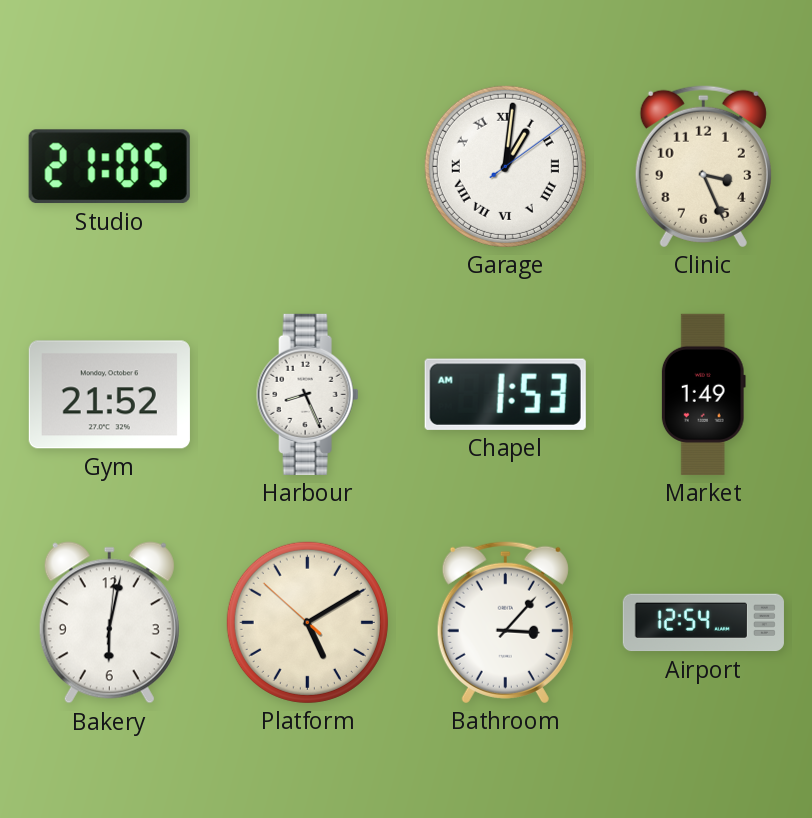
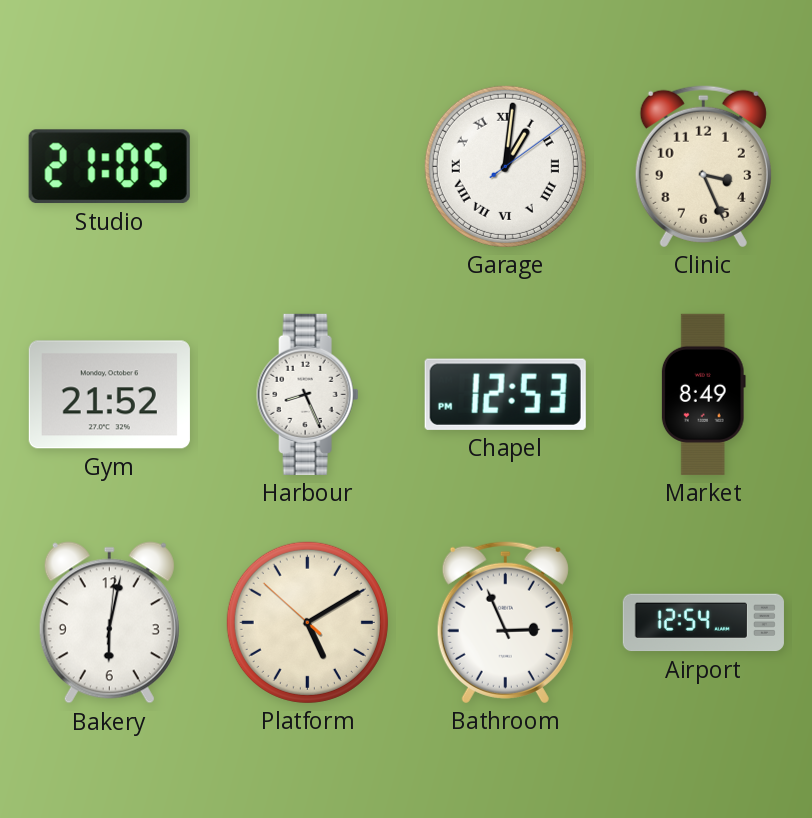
Chapel: 1:53 -> 12:53
Market: 1:49 -> 8:49
Bathroom: 3:07 -> 2:56
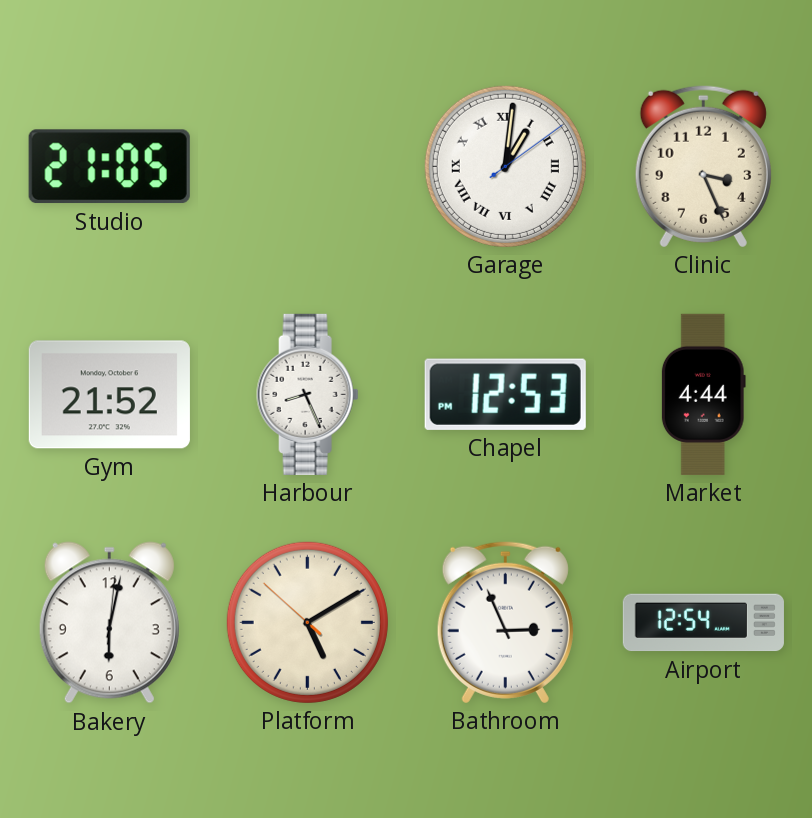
Market: 8:49 -> 4:44
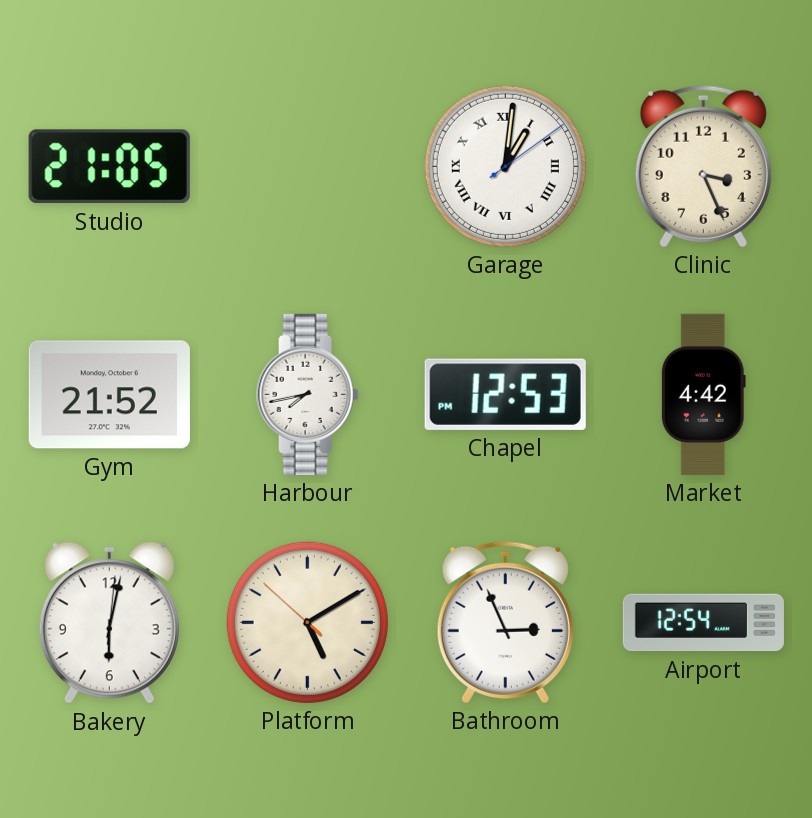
Harbour: 8:26 -> 7:43
Market: 4:44 -> 4:42
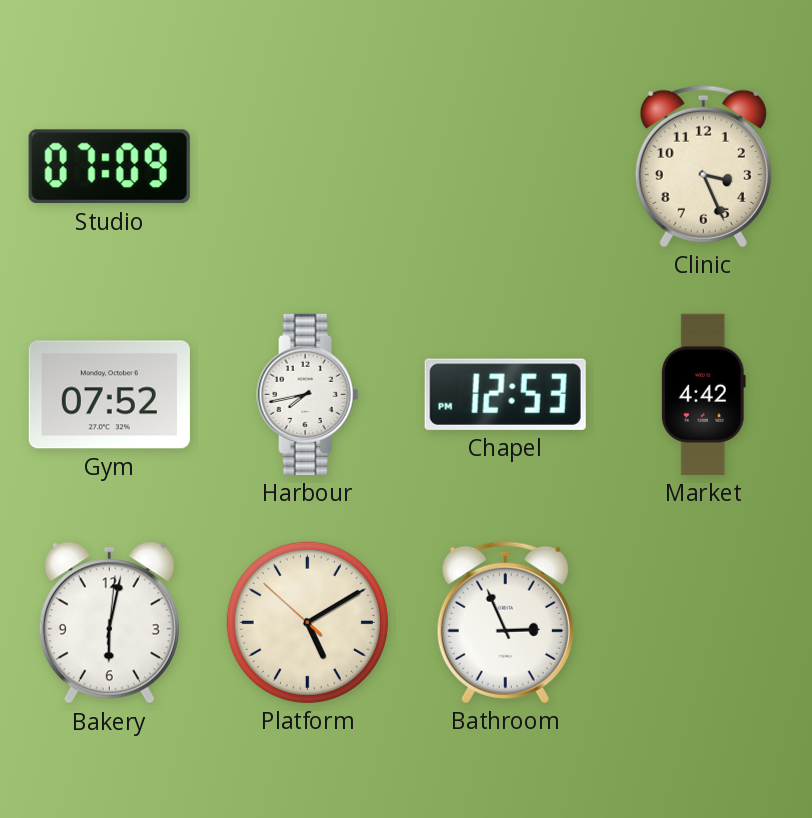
Studio: 21:05 -> 07:09
Garage: 1:01 -> none
Gym: 21:52 -> 07:52
Airport: 12:54 -> none
